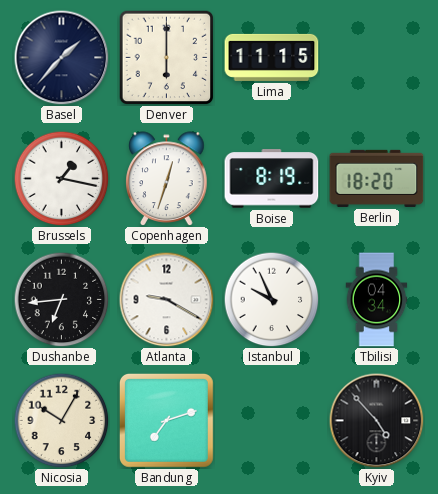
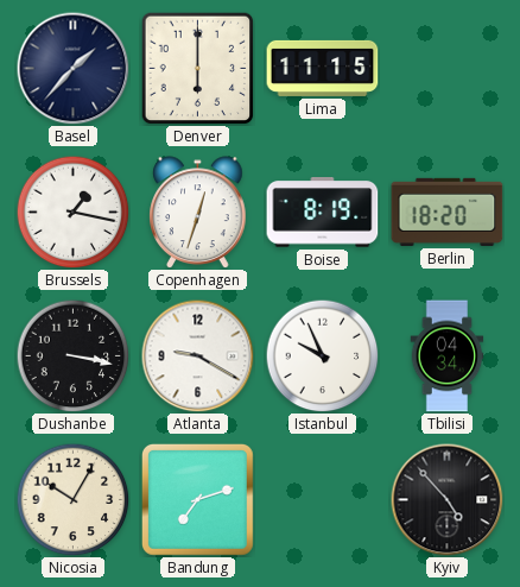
Dushanbe: 6:44 -> 3:17
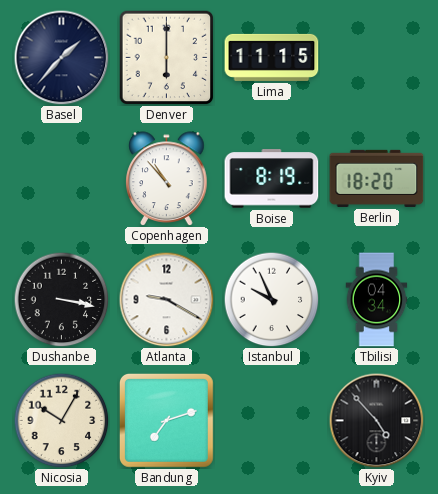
Brussels: 1:17 -> none
Copenhagen: 12:33 -> 10:53
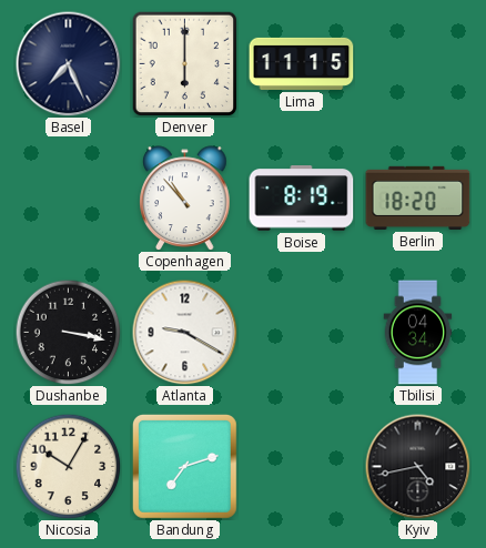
Basel: 1:37 -> 7:26
Istanbul: 9:56 -> none
Kyiv: 4:53 -> 4:43
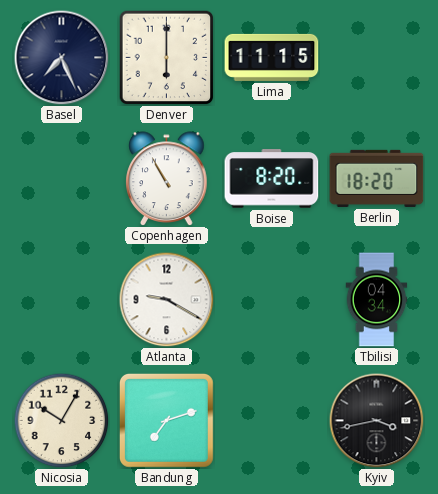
Copenhagen: 10:53 -> 10:55
Boise: 8:19 -> 8:20
Dushanbe: 3:17 -> none
Kyiv: 4:43 -> 3:43
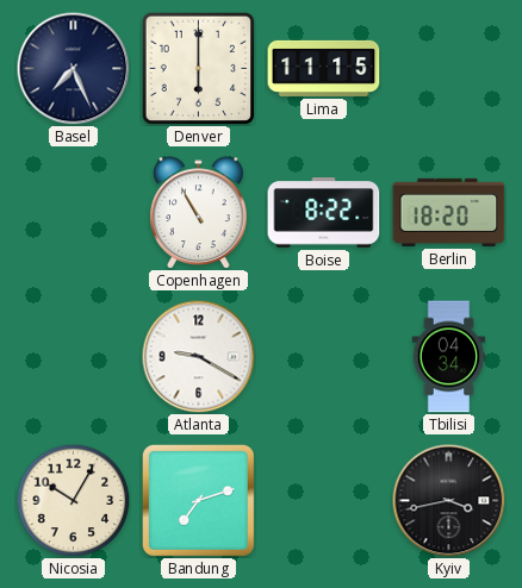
Boise: 8:20 -> 8:22
